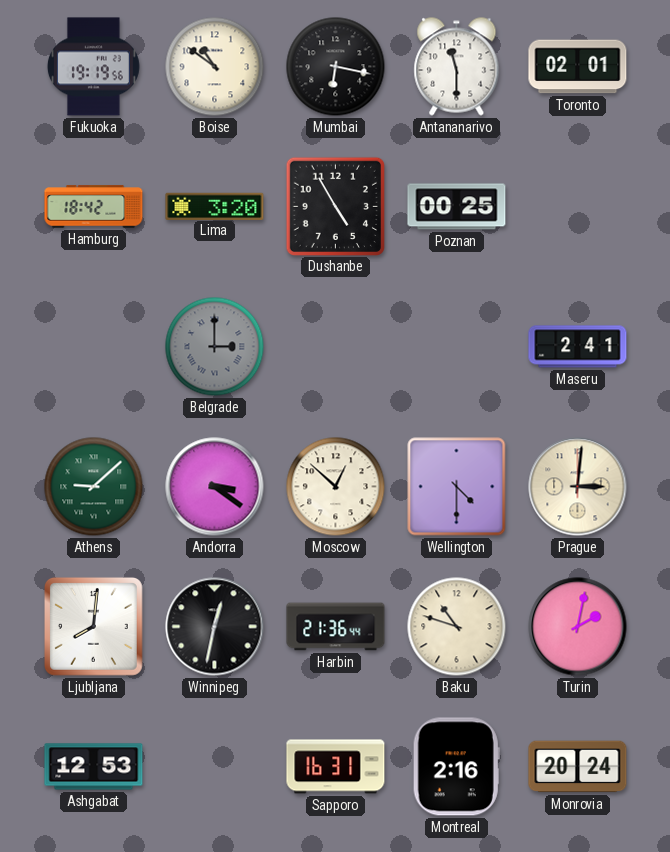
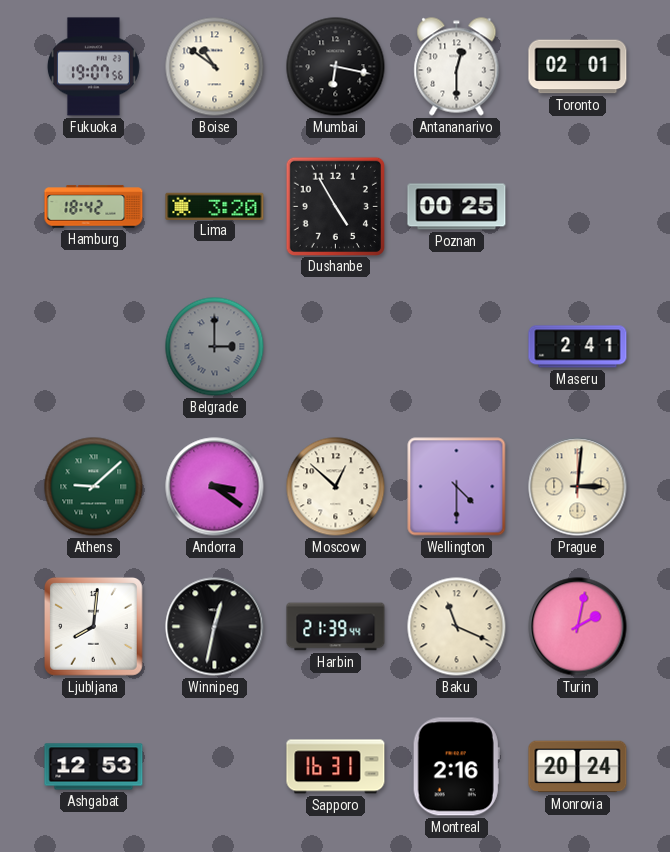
Fukuoka: 19:19 -> 19:07
Antananarivo: 11:30 -> 12:30
Harbin: 21:36 -> 21:39
Baku: 10:48 -> 11:19
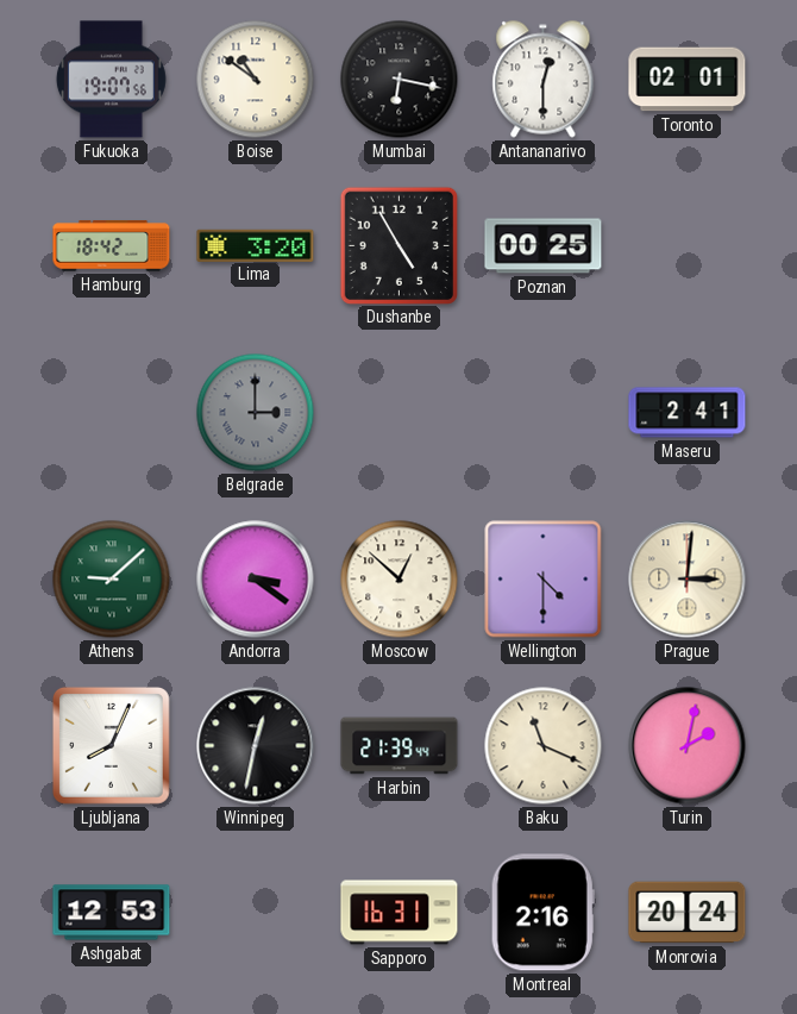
Ljubljana: 8:01 -> 8:04
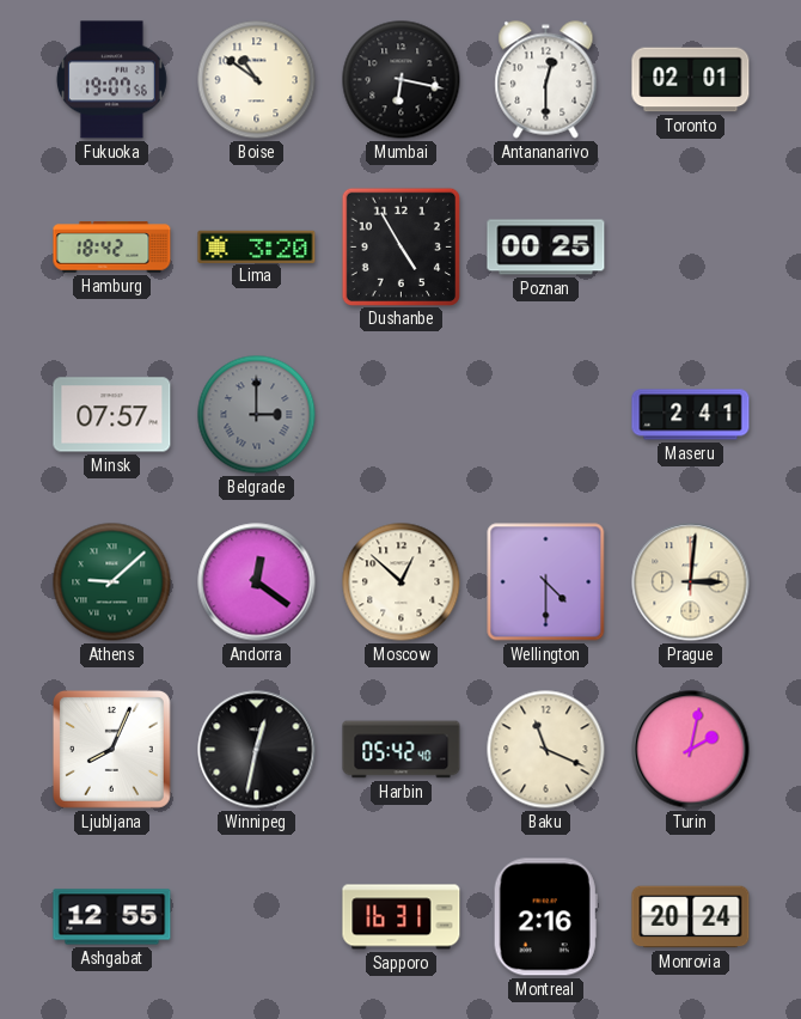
Minsk: none -> 07:57
Andorra: 3:21 -> 12:21
Harbin: 21:39 -> 05:42
Ashgabat: 12:53 -> 12:55
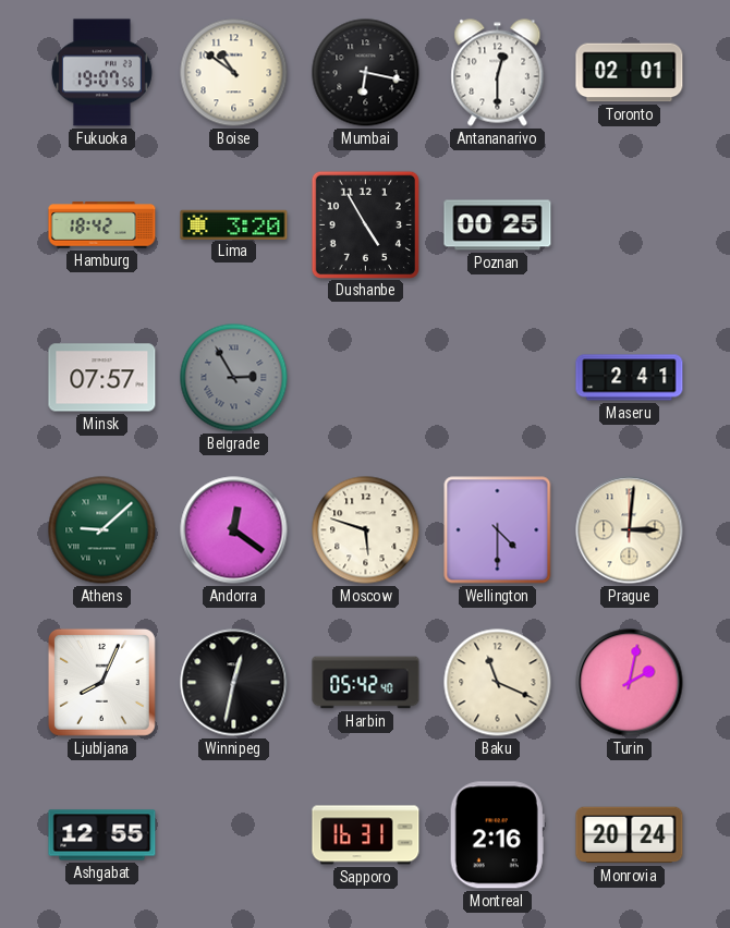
Belgrade: 3:00 -> 2:55
Moscow: 12:52 -> 5:48
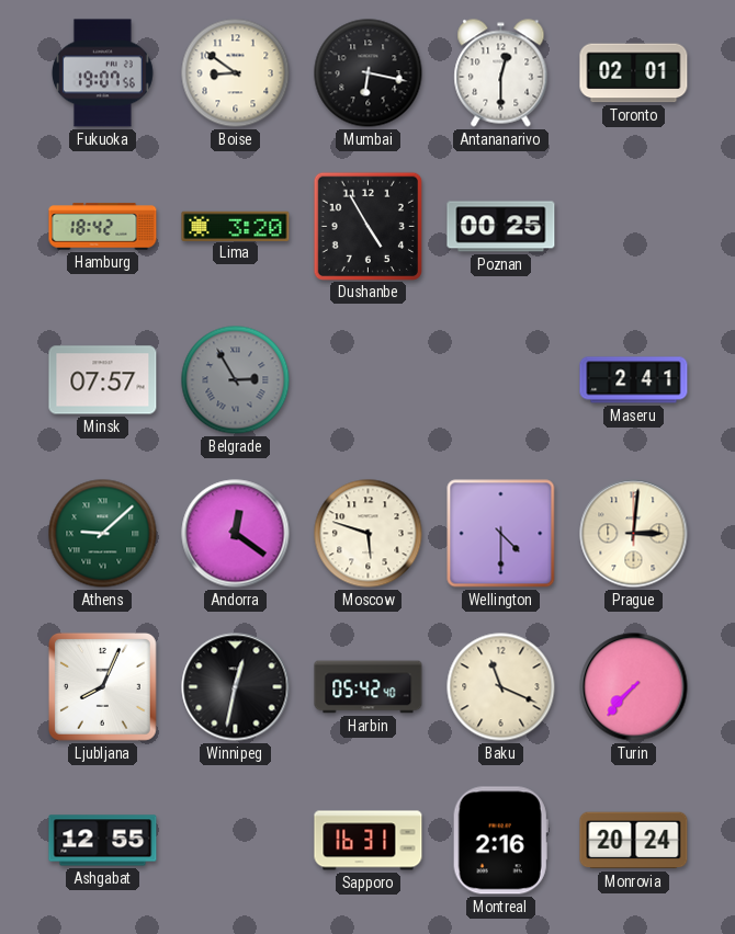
Boise: 10:51 -> 8:51
Turin: 2:02 -> 7:37
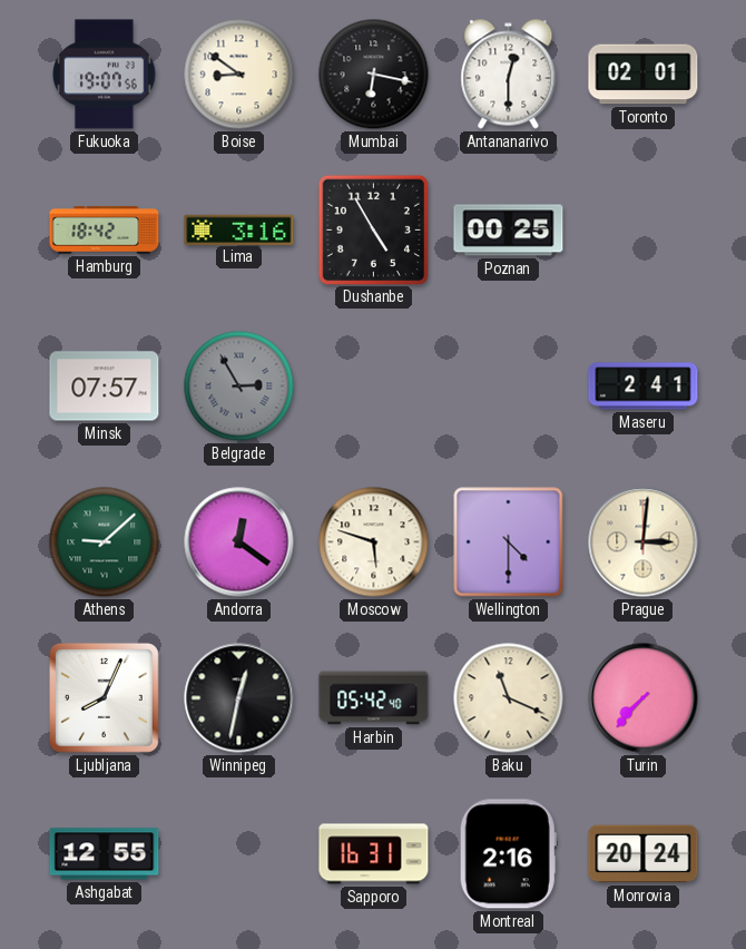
Lima: 3:20 -> 3:16
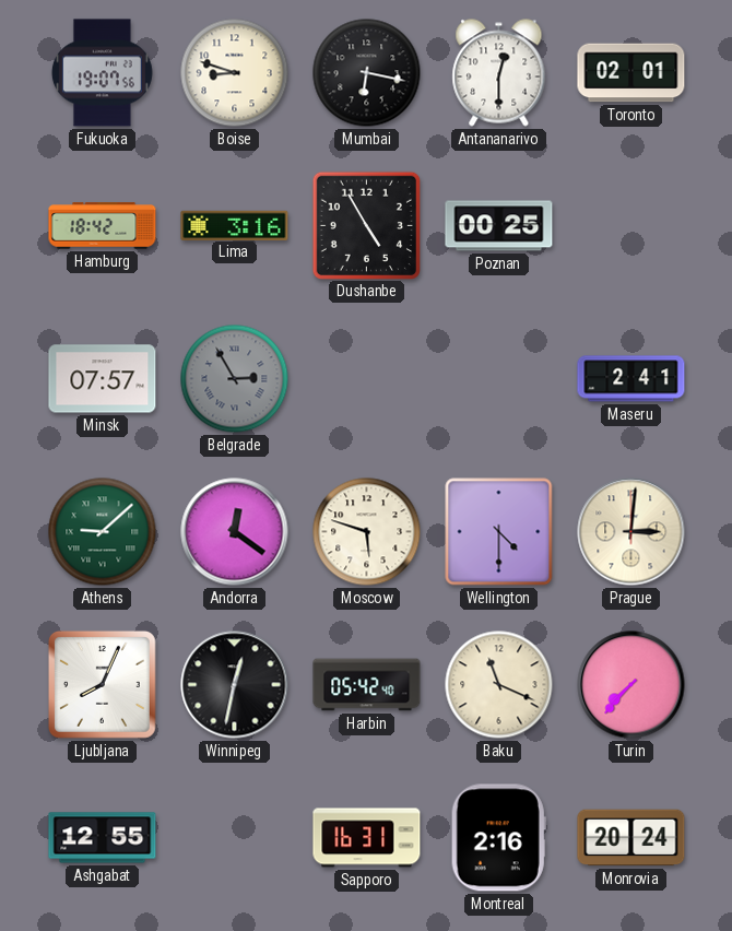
Boise: 8:51 -> 8:48
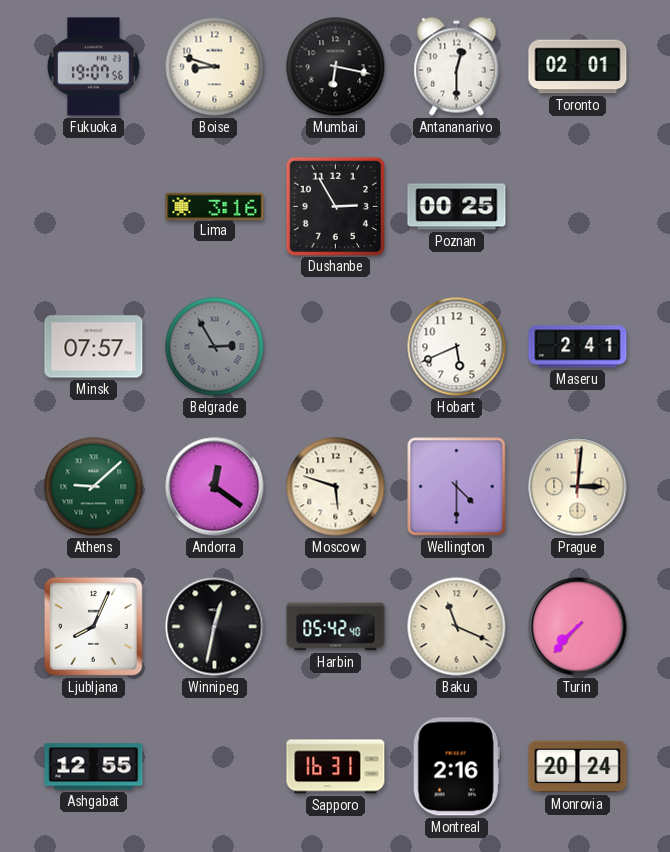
Hamburg: 18:42 -> none
Dushanbe: 4:55 -> 2:55
Hobart: none -> 5:41
